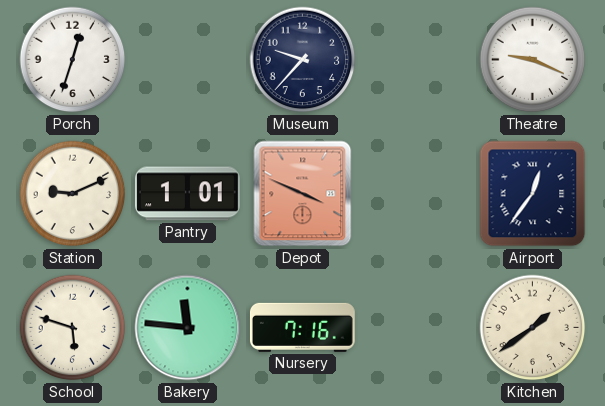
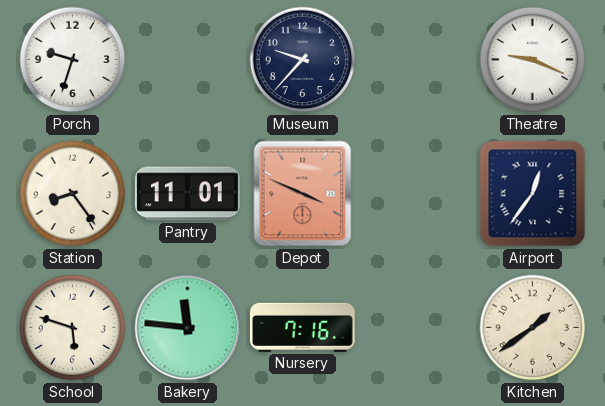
Porch: 12:33 -> 9:33
Station: 9:11 -> 8:24
Pantry: 1:01 -> 11:01
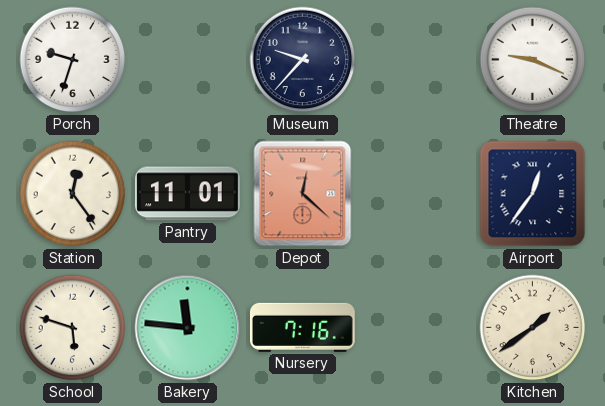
Station: 8:24 -> 12:24
Depot: 3:49 -> 12:22
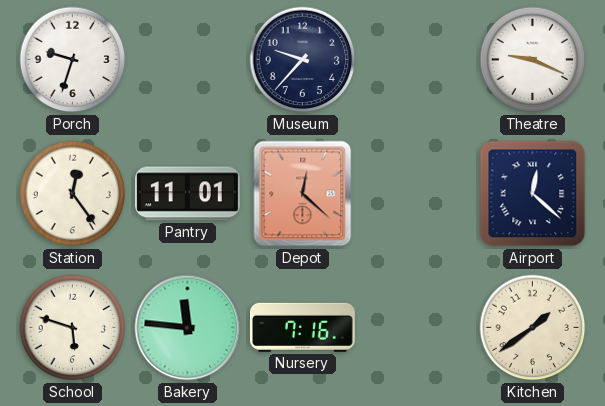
Airport: 12:36 -> 12:22
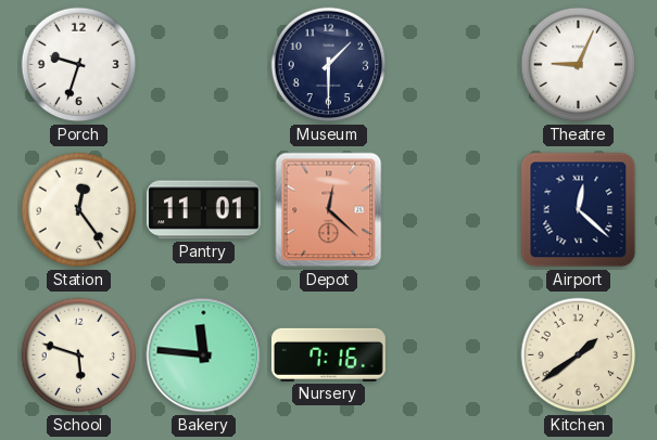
Museum: 9:37 -> 1:30
Theatre: 9:19 -> 9:04
